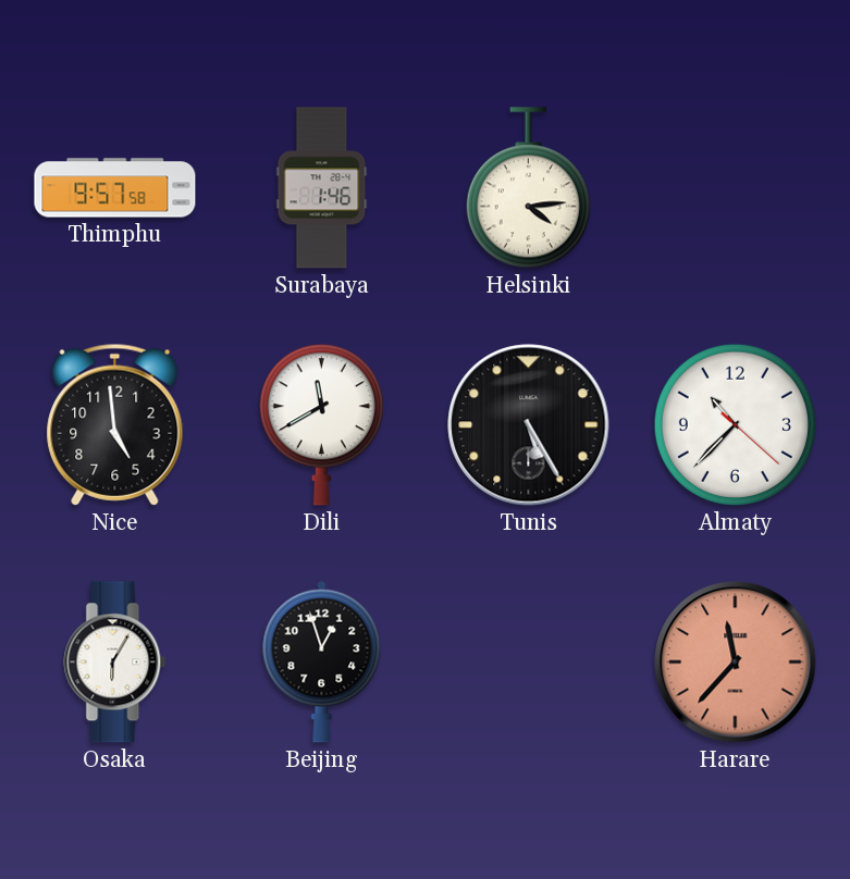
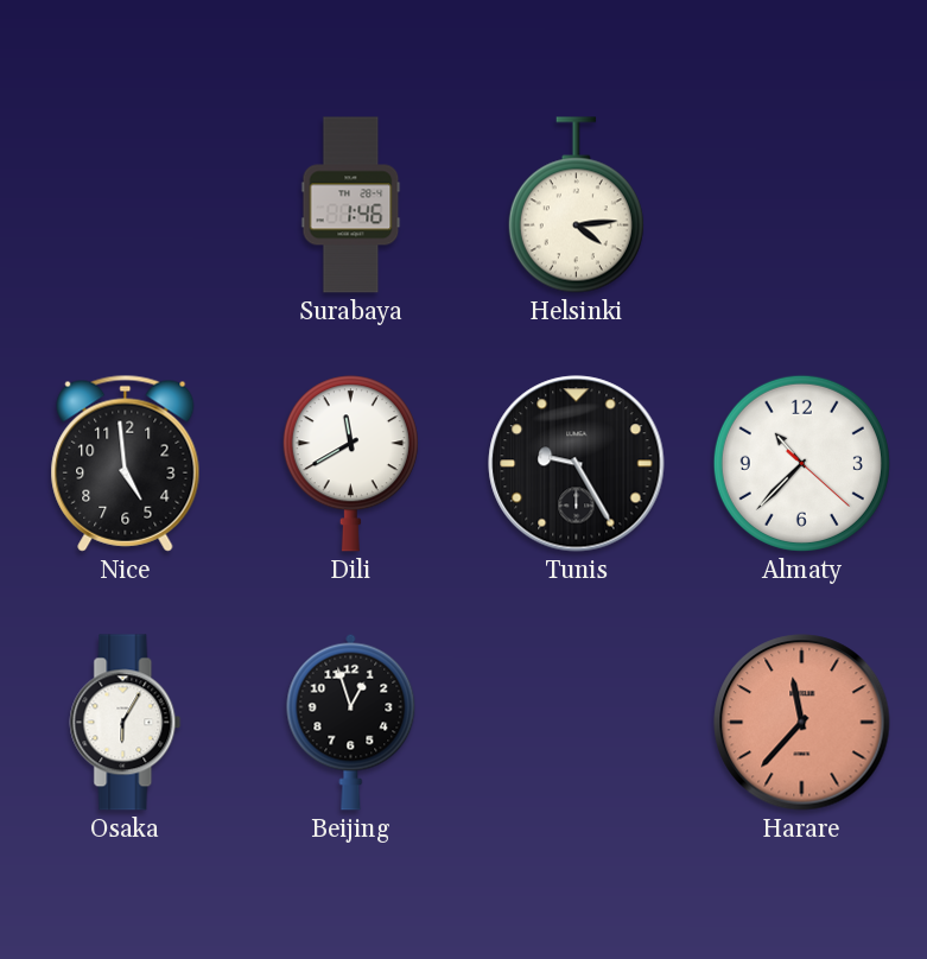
Thimphu: 9:57 -> none
Tunis: 5:25 -> 9:25
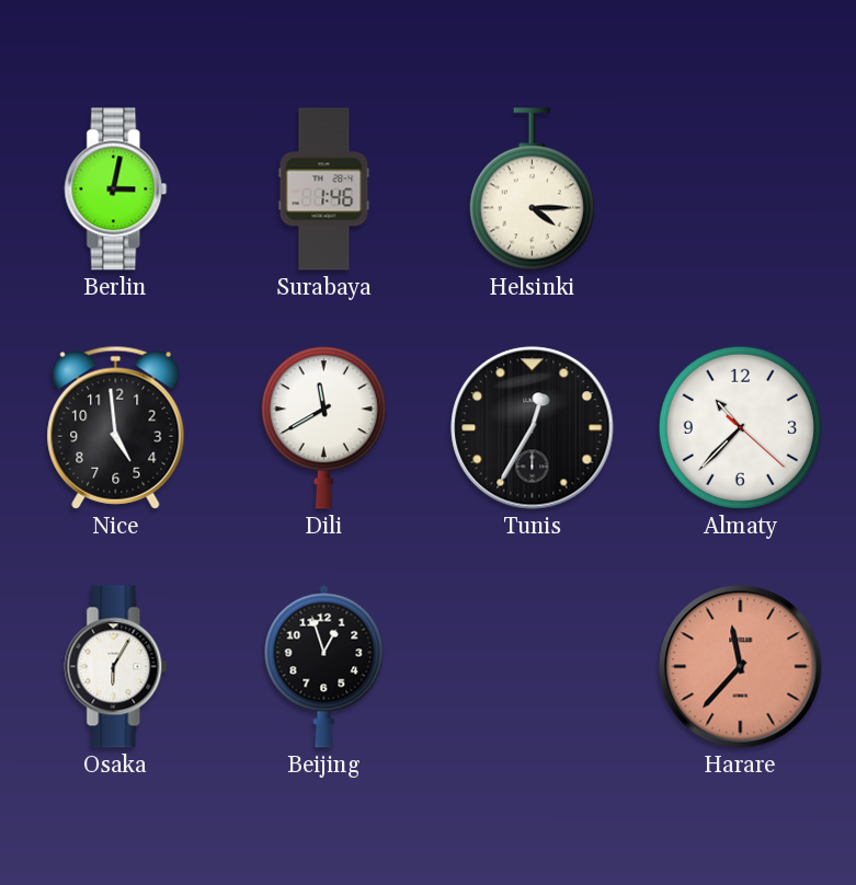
Berlin: none -> 3:02
Helsinki: 4:14 -> 4:15
Tunis: 9:25 -> 12:35
